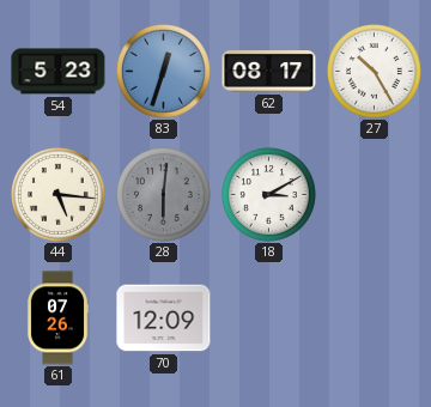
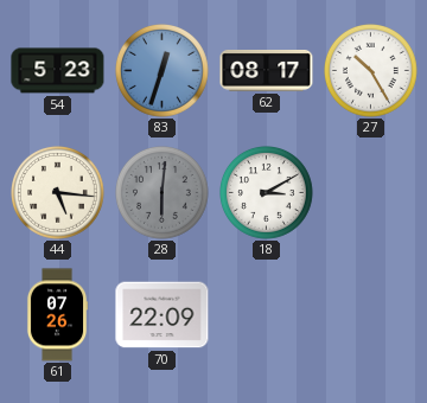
70: 12:09 -> 22:09
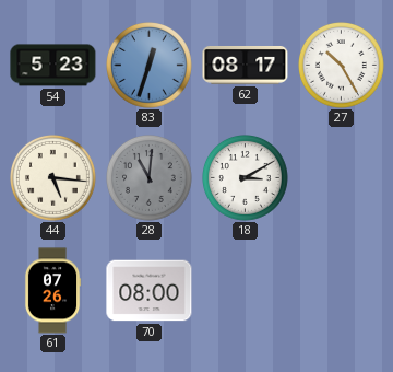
28: 6:01 -> 11:01
70: 22:09 -> 08:00
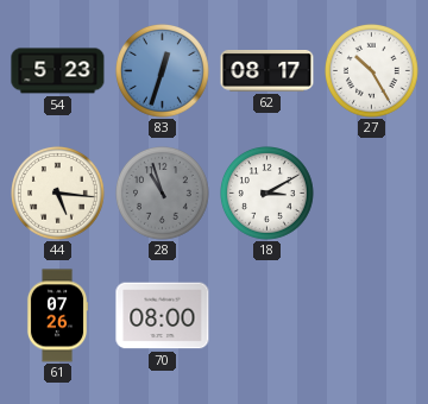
28: 11:01 -> 10:57
